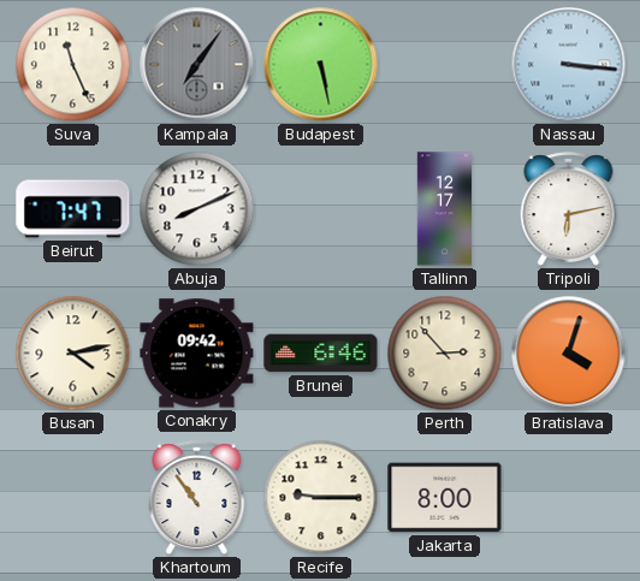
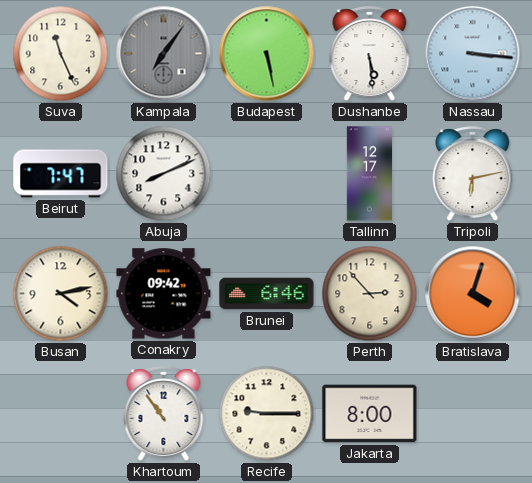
Dushanbe: none -> 5:29
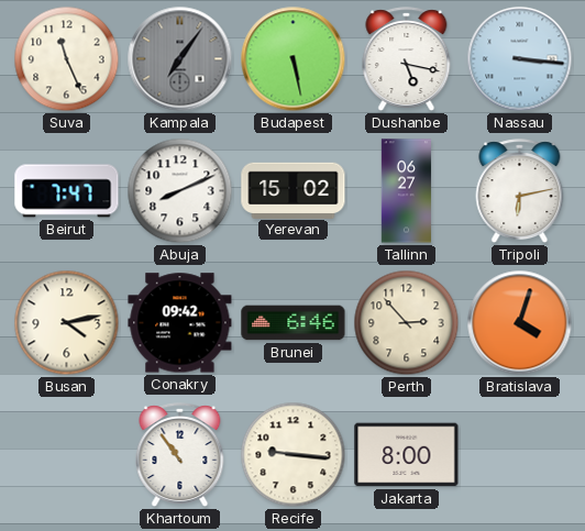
Dushanbe: 5:29 -> 5:17
Yerevan: none -> 15:02
Tallinn: 12:17 -> 06:27
Recife: 9:15 -> 9:16
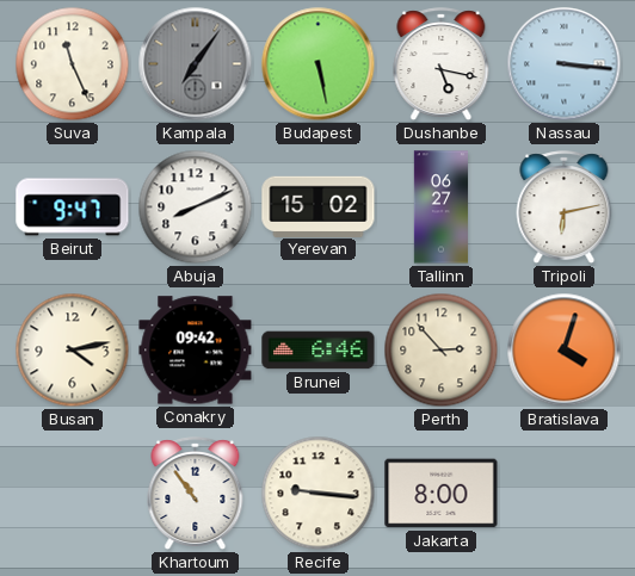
Beirut: 7:47 -> 9:47
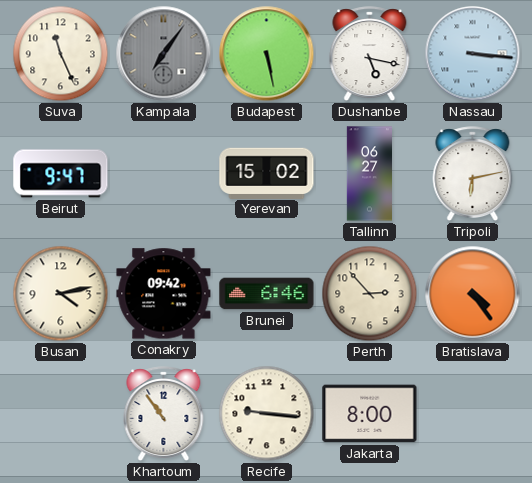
Abuja: 8:11 -> none
Bratislava: 4:03 -> 4:24
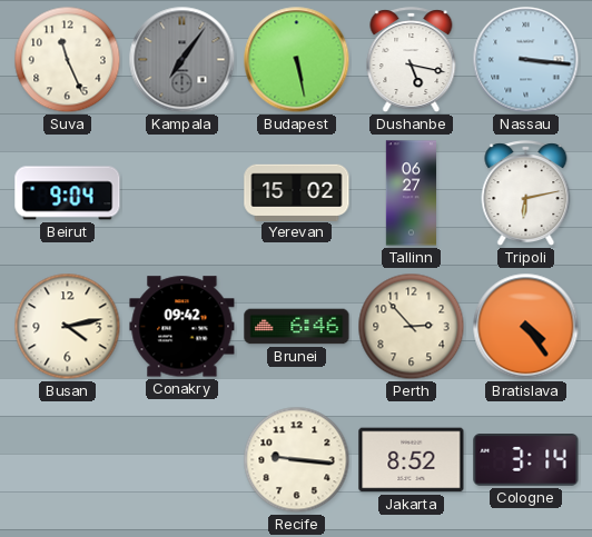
Beirut: 9:47 -> 9:04
Khartoum: 10:54 -> none
Jakarta: 8:00 -> 8:52
Cologne: none -> 3:14
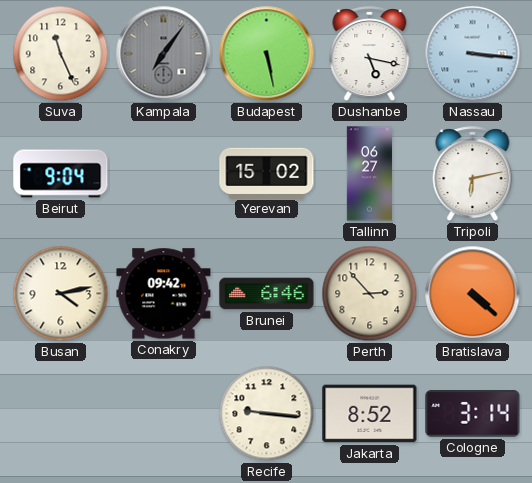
Bratislava: 4:24 -> 4:22
